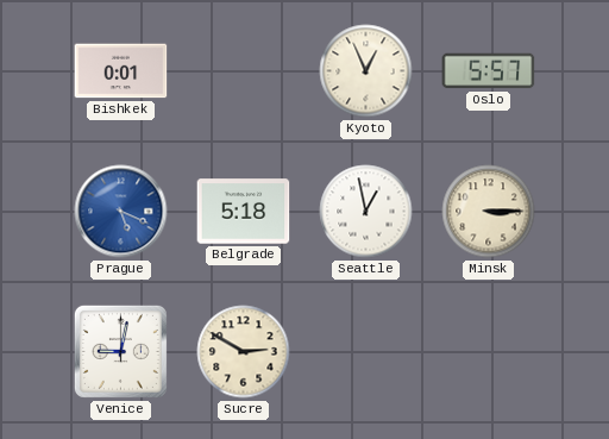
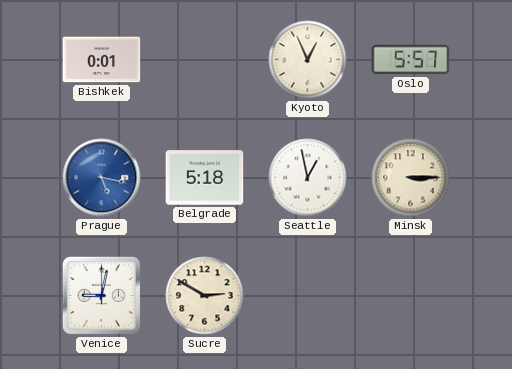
Prague: 5:19 -> 5:17
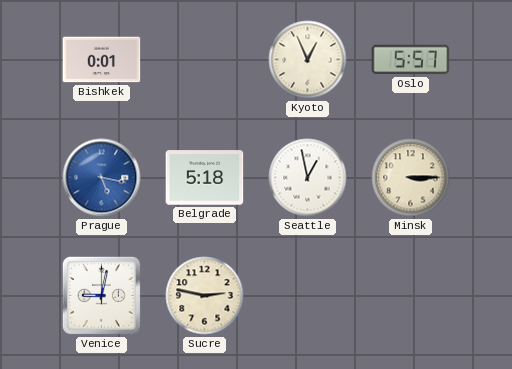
Sucre: 2:50 -> 2:47
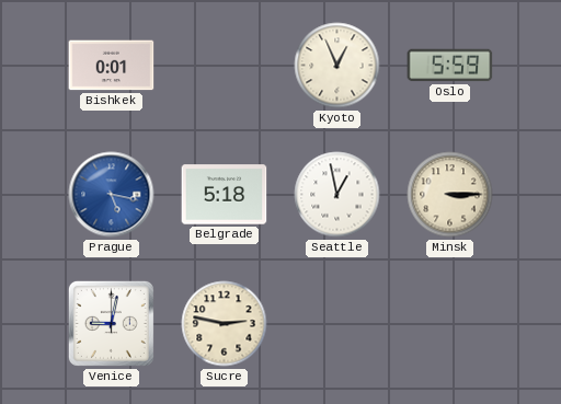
Oslo: 5:57 -> 5:59
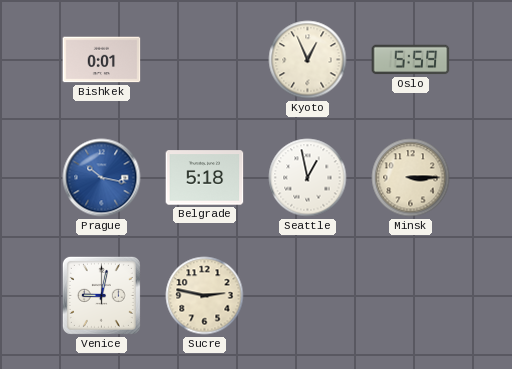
Prague: 5:17 -> 10:17
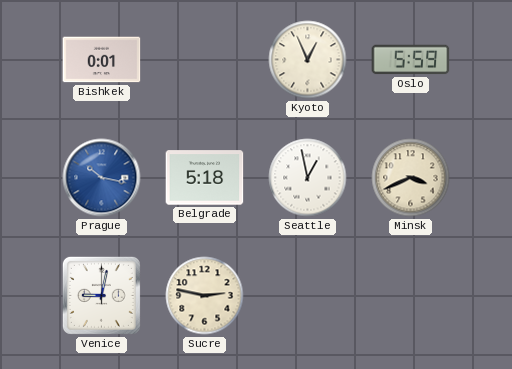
Minsk: 3:15 -> 3:41
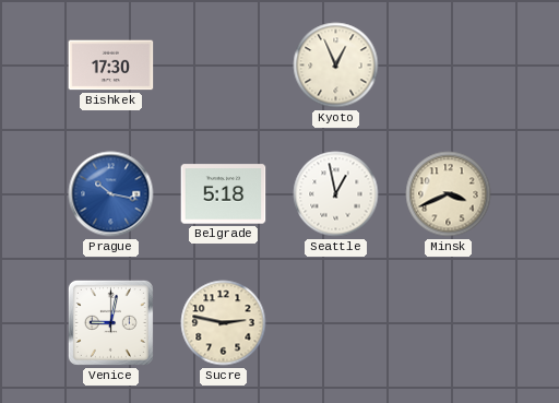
Bishkek: 0:01 -> 17:30
Oslo: 5:59 -> none
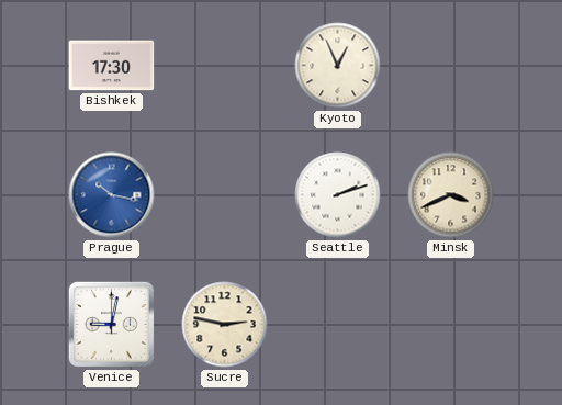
Belgrade: 5:18 -> none
Seattle: 12:58 -> 2:12
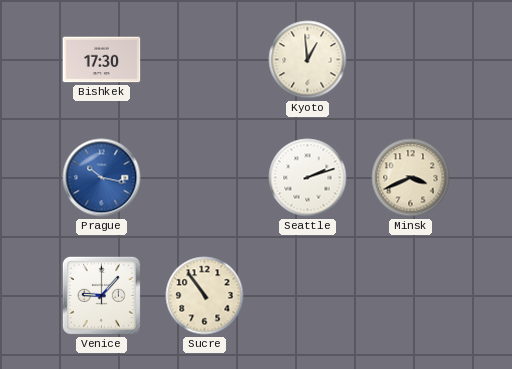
Kyoto: 12:56 -> 12:59
Venice: 9:02 -> 9:07
Sucre: 2:47 -> 10:54
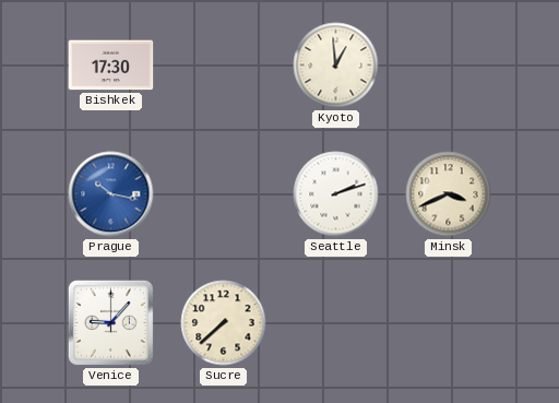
Sucre: 10:54 -> 7:38
